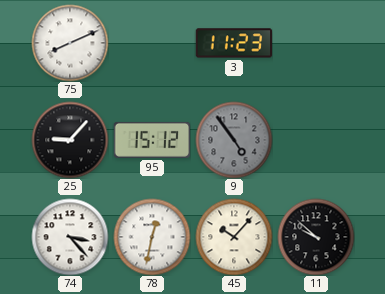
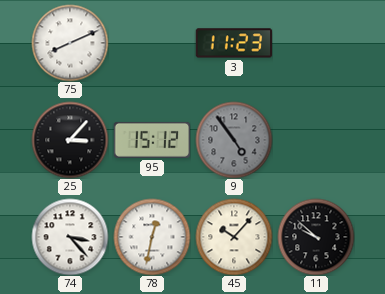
25: 9:07 -> 3:07
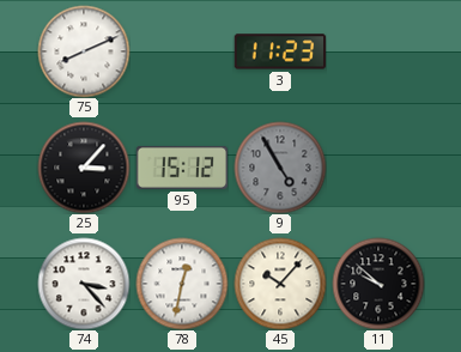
9: 4:54 -> 4:55
